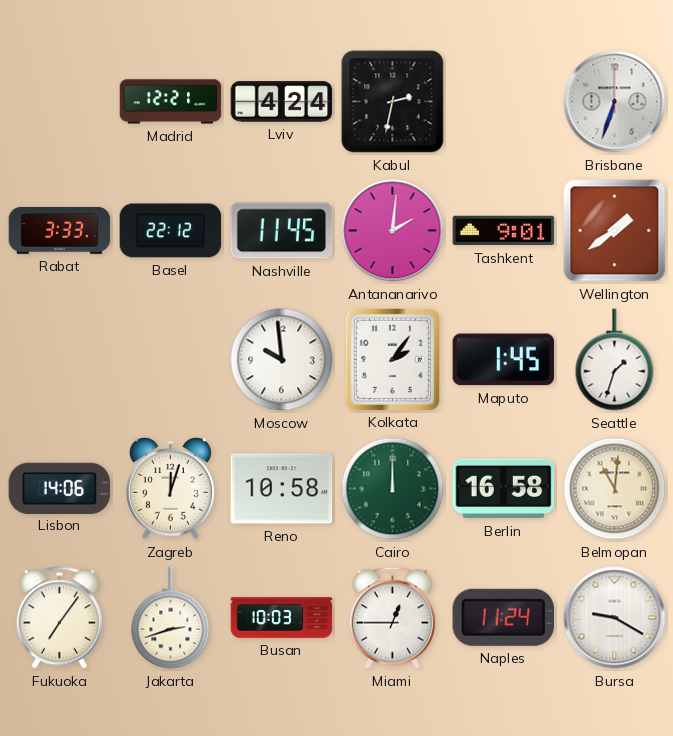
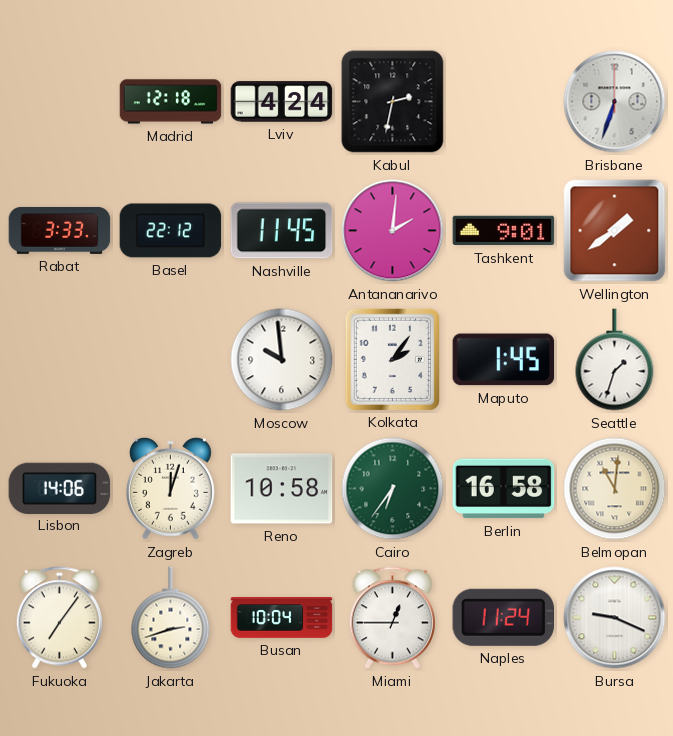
Madrid: 12:21 -> 12:18
Cairo: 12:00 -> 6:36
Busan: 10:03 -> 10:04
Bursa: 9:20 -> 9:19
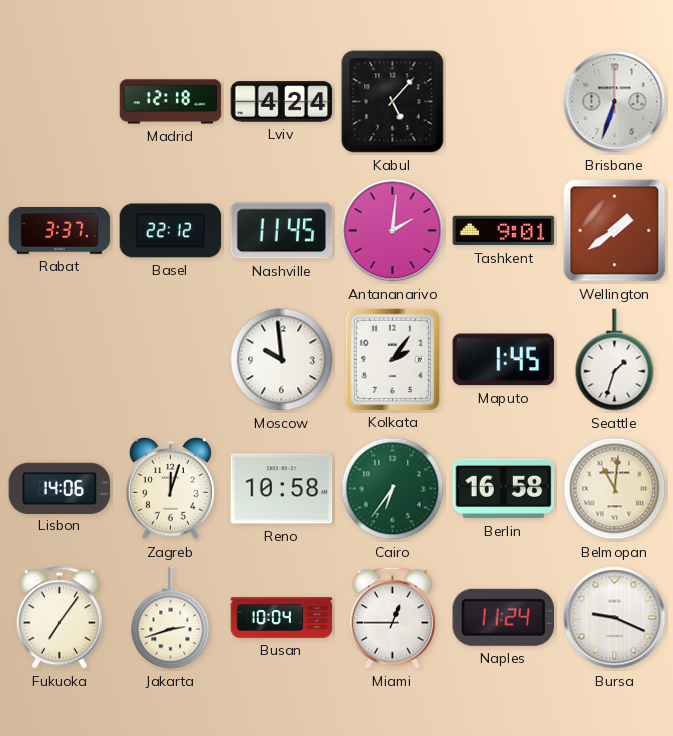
Kabul: 2:32 -> 5:07
Rabat: 3:33 -> 3:37
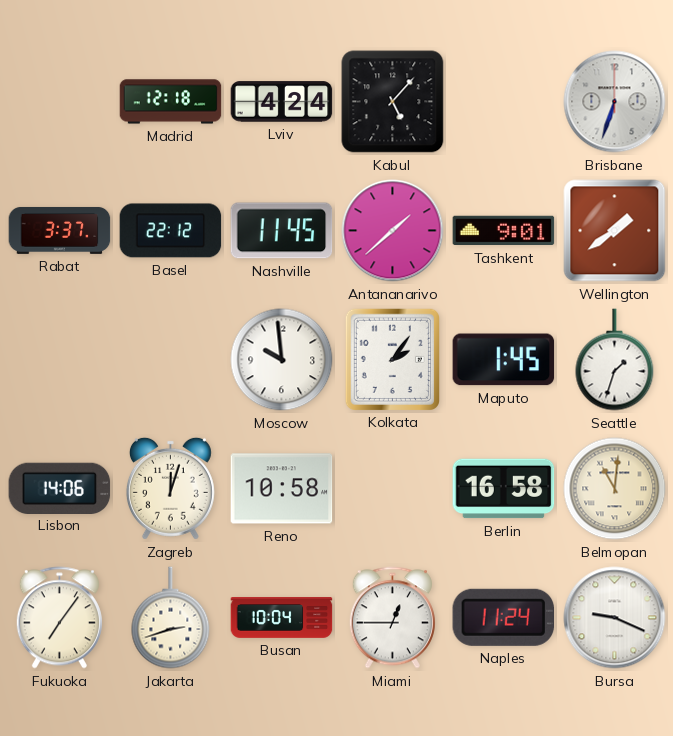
Antananarivo: 2:01 -> 1:38
Cairo: 6:36 -> none
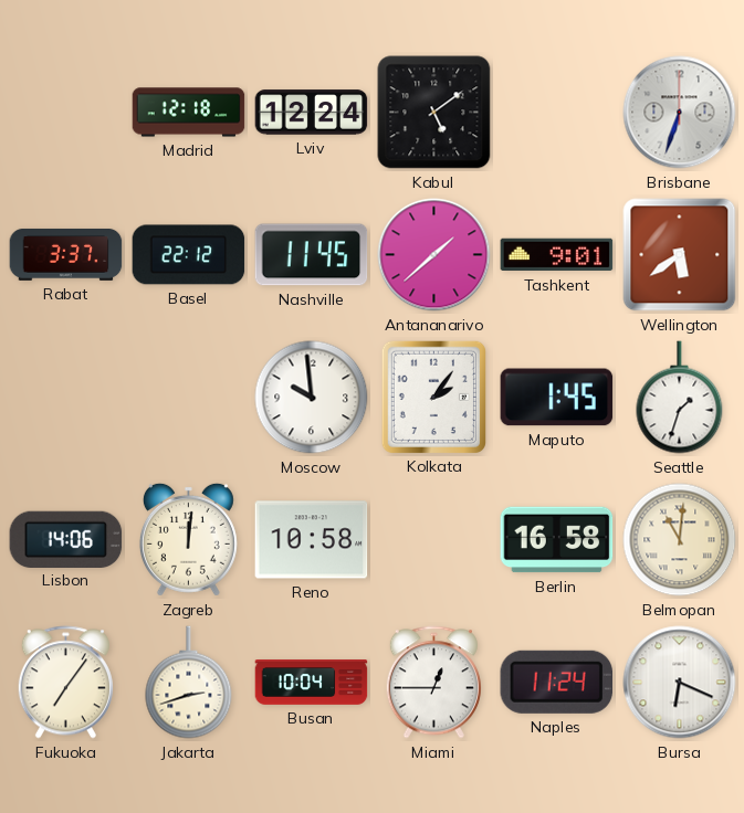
Lviv: 4:24 -> 12:24
Kabul: 5:07 -> 5:09
Wellington: 1:39 -> 5:39
Zagreb: 12:03 -> 12:01
Bursa: 9:19 -> 6:19
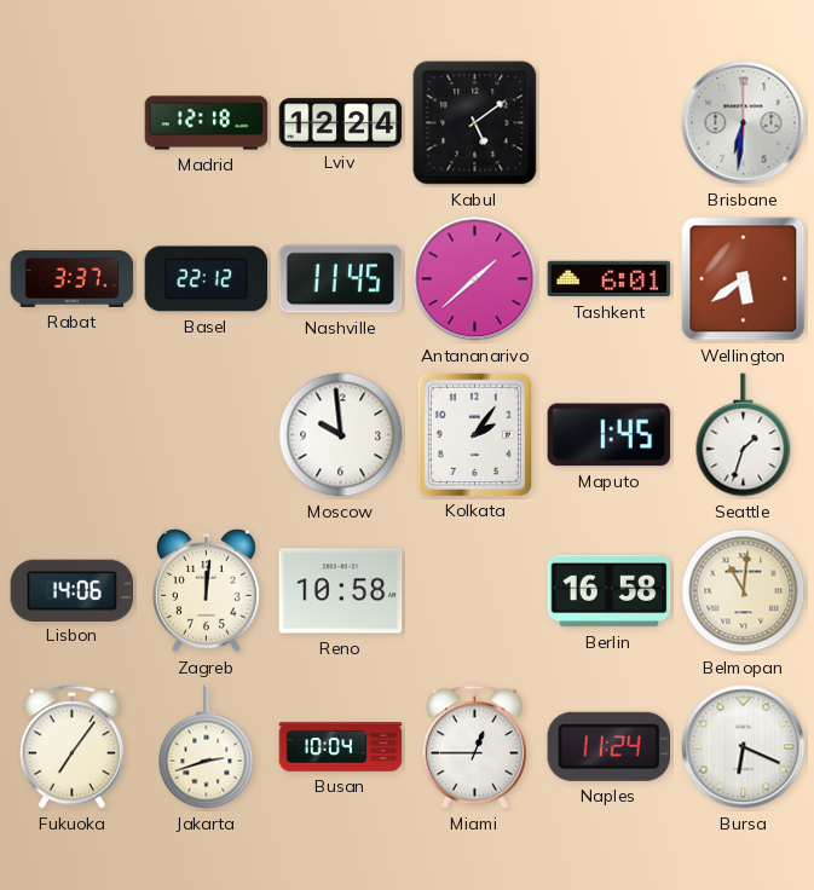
Brisbane: 6:33 -> 6:31
Tashkent: 9:01 -> 6:01
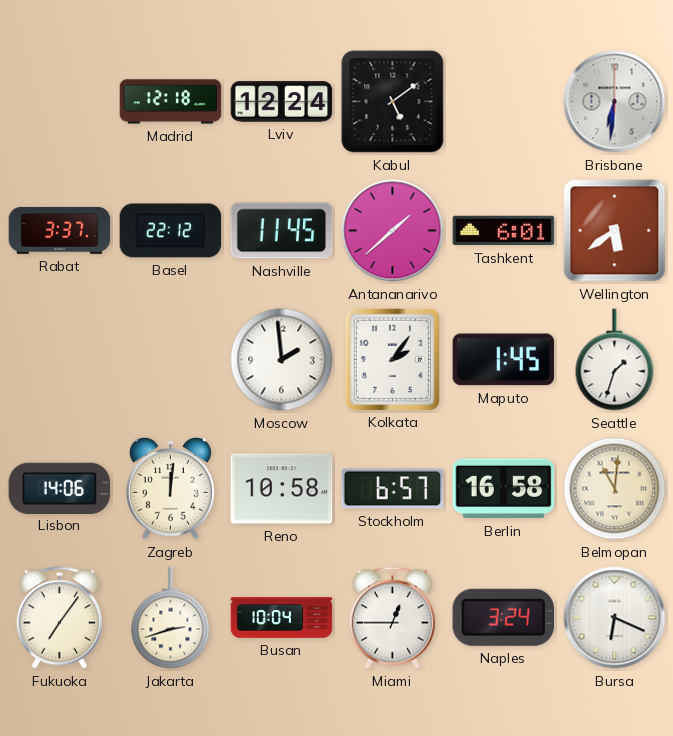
Moscow: 9:59 -> 1:59
Stockholm: none -> 6:57
Naples: 11:24 -> 3:24
